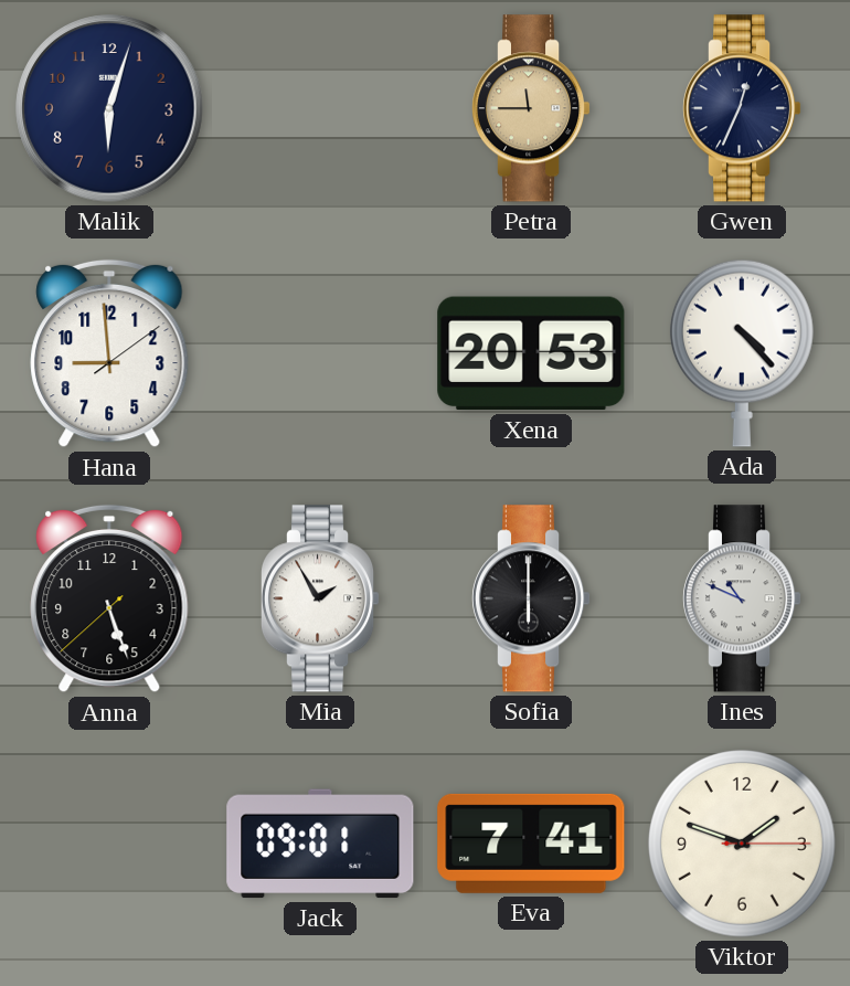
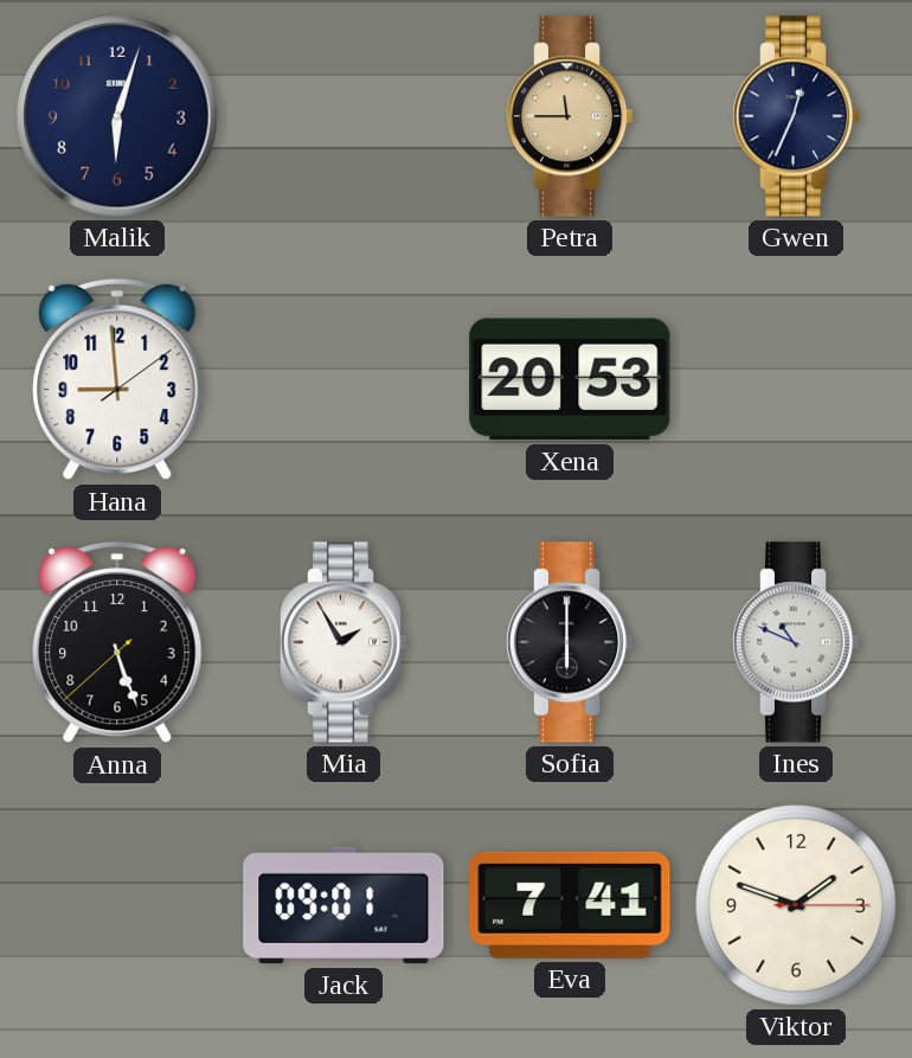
Ada: 4:23 -> none
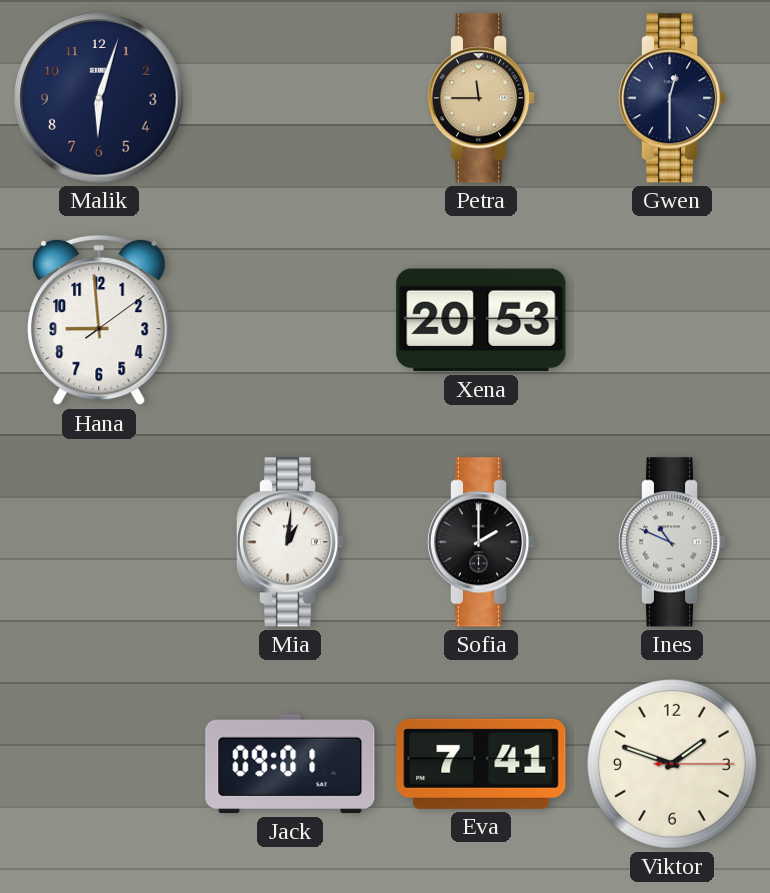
Gwen: 12:34 -> 12:30
Anna: 5:26 -> none
Mia: 1:55 -> 1:01
Sofia: 6:00 -> 2:00
